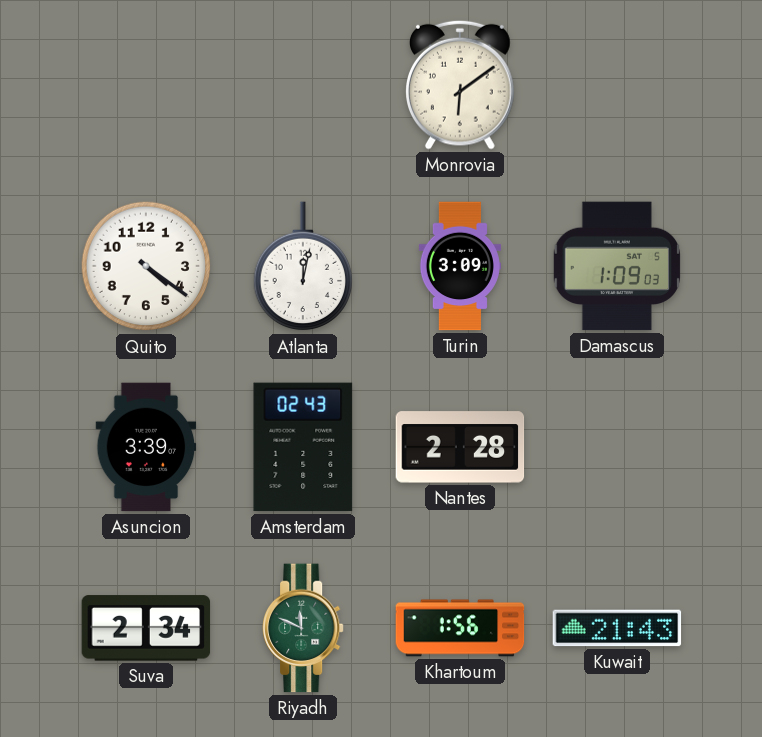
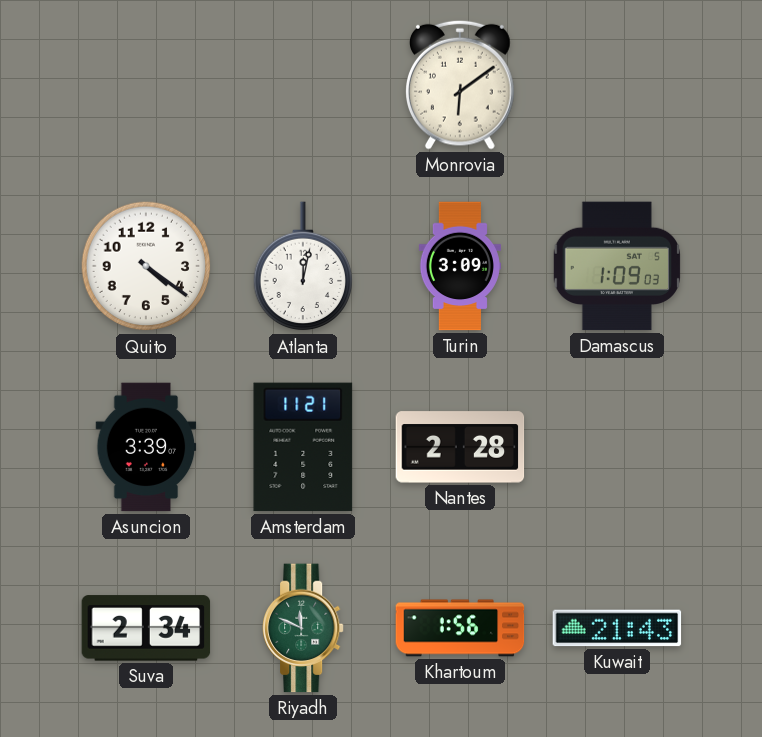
Amsterdam: 02:43 -> 11:21
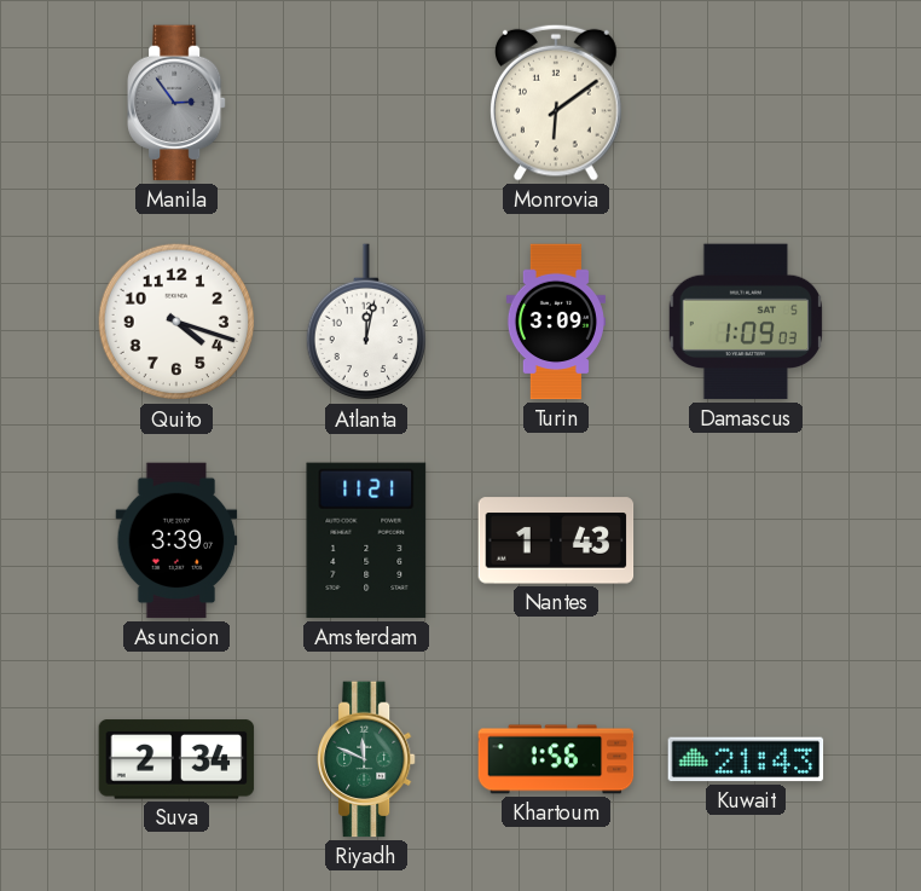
Manila: none -> 2:54
Quito: 4:21 -> 4:18
Nantes: 2:28 -> 1:43
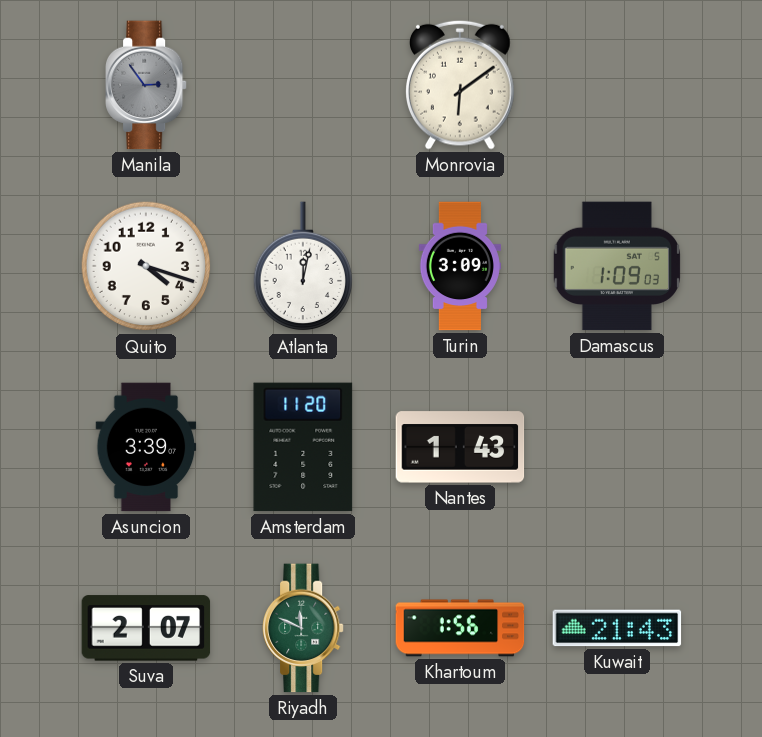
Amsterdam: 11:21 -> 11:20
Suva: 2:34 -> 2:07
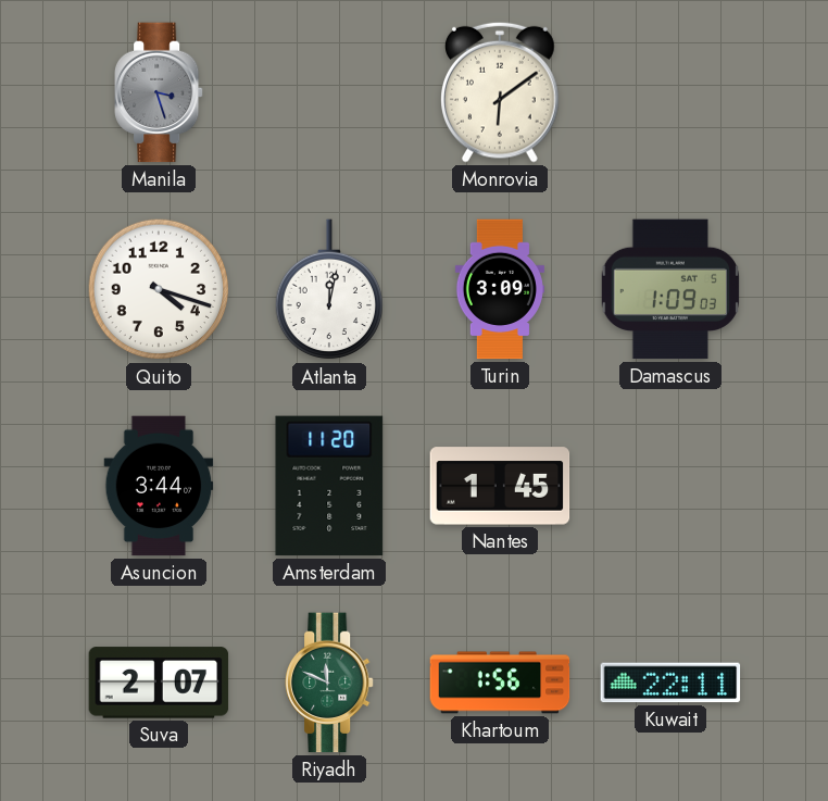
Manila: 2:54 -> 3:27
Asuncion: 3:39 -> 3:44
Nantes: 1:43 -> 1:45
Kuwait: 21:43 -> 22:11
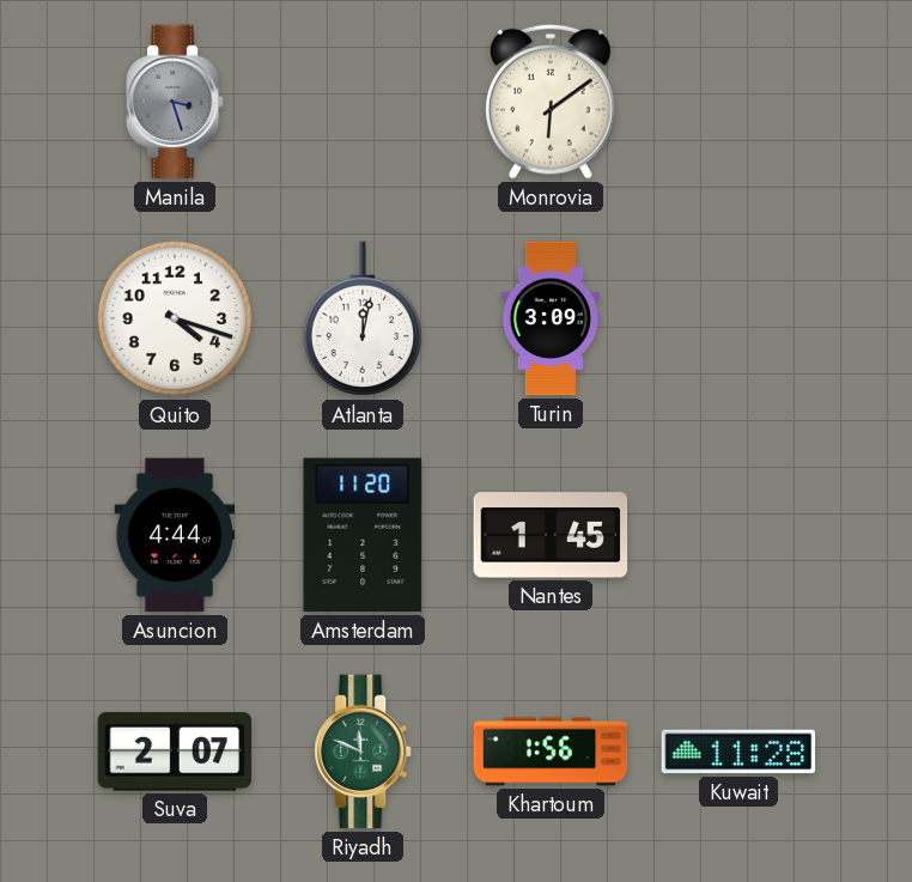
Damascus: 1:09 -> none
Asuncion: 3:44 -> 4:44
Kuwait: 22:11 -> 11:28
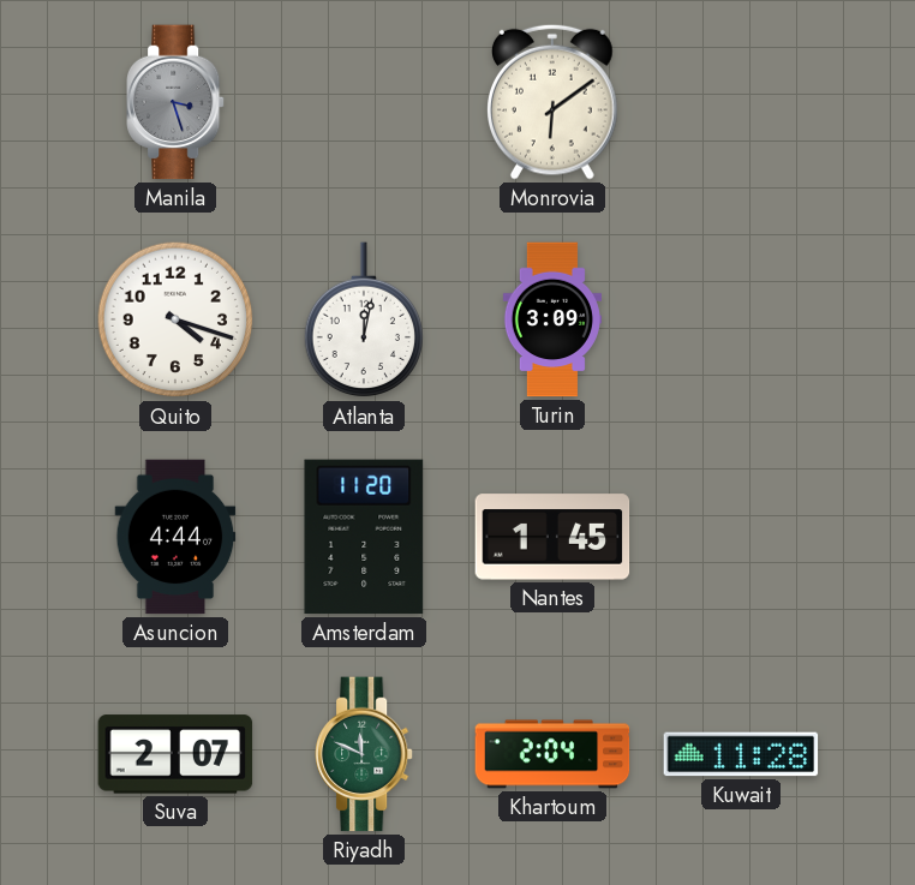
Khartoum: 1:56 -> 2:04
